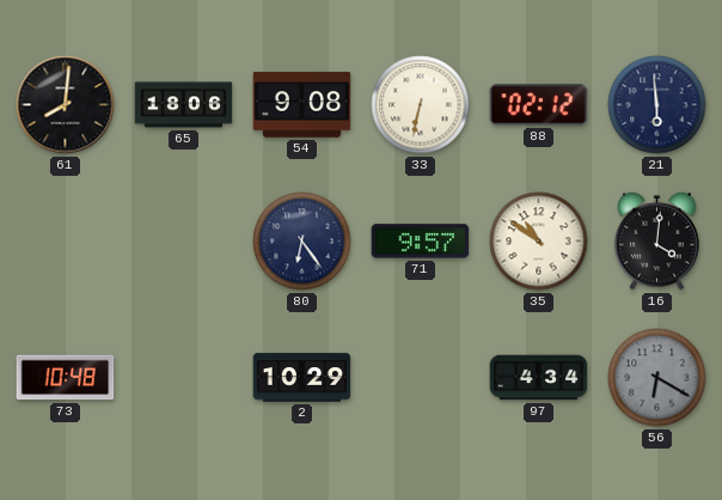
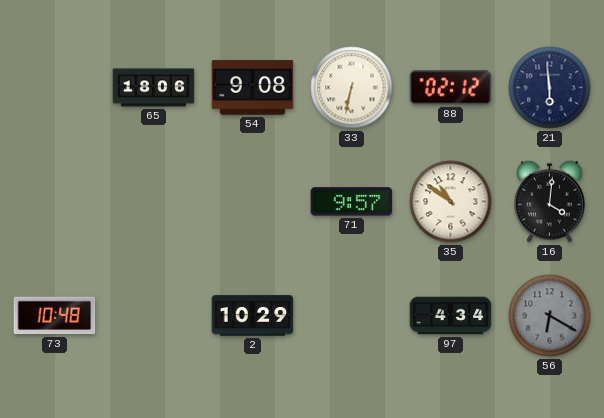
61: 8:01 -> none
80: 6:24 -> none
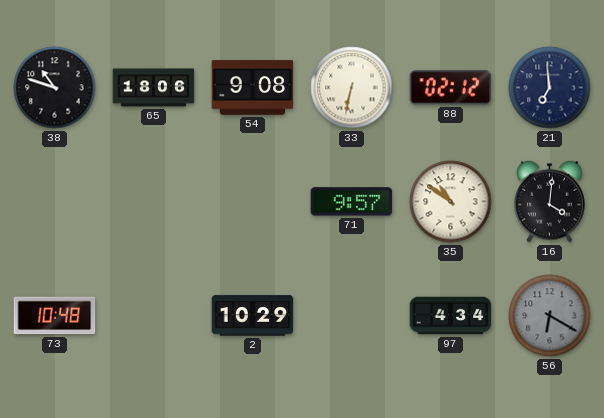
38: none -> 10:48
21: 5:59 -> 6:59
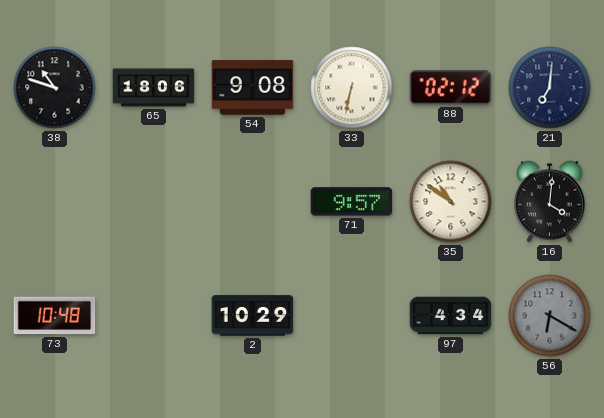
21: 6:59 -> 7:01
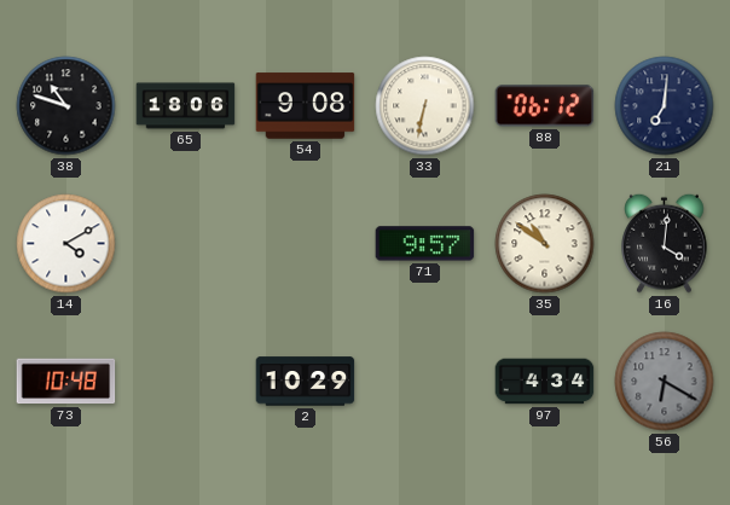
88: 02:12 -> 06:12
14: none -> 4:10
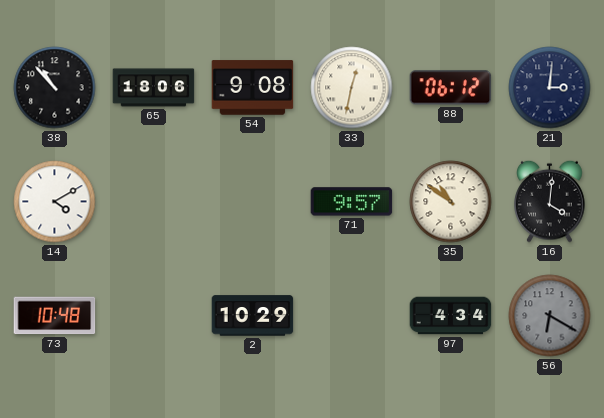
38: 10:48 -> 10:53
33: 6:32 -> 12:32
21: 7:01 -> 3:01
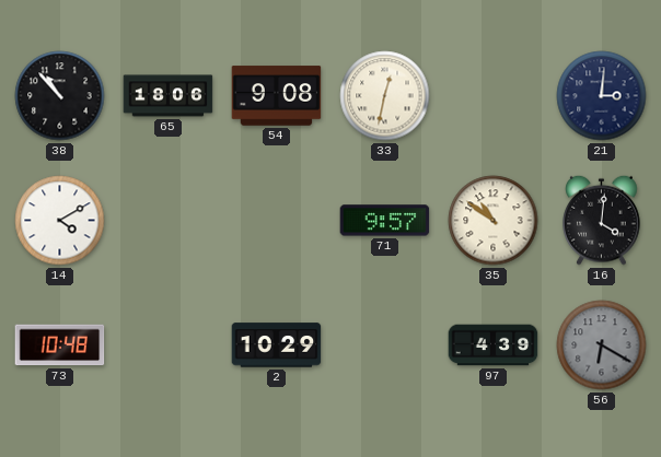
88: 06:12 -> none
97: 4:34 -> 4:39
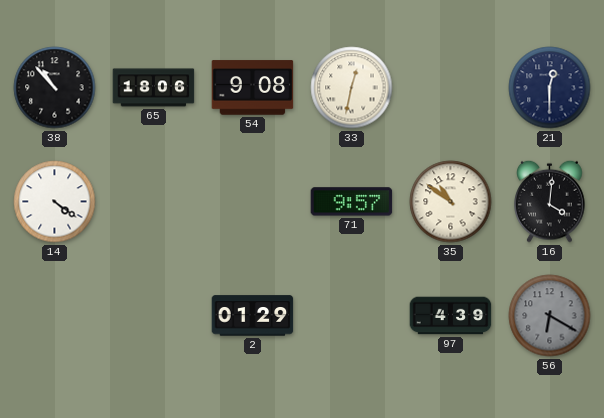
21: 3:01 -> 12:30
14: 4:10 -> 4:21
73: 10:48 -> none
2: 10:29 -> 01:29
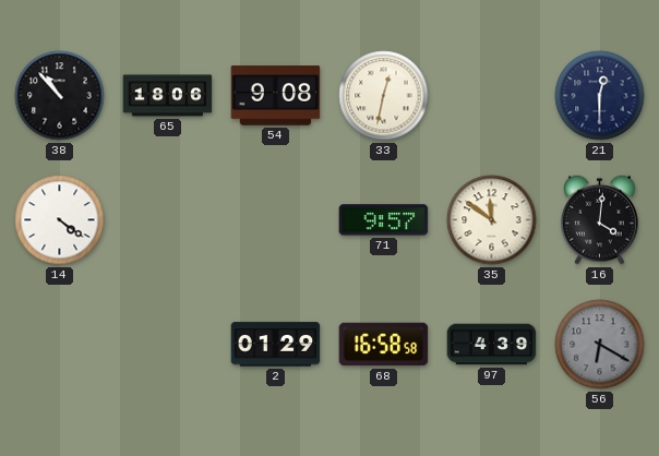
35: 10:51 -> 11:51
68: none -> 16:58
